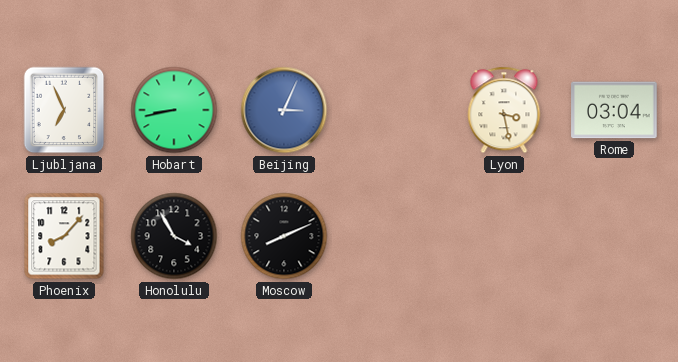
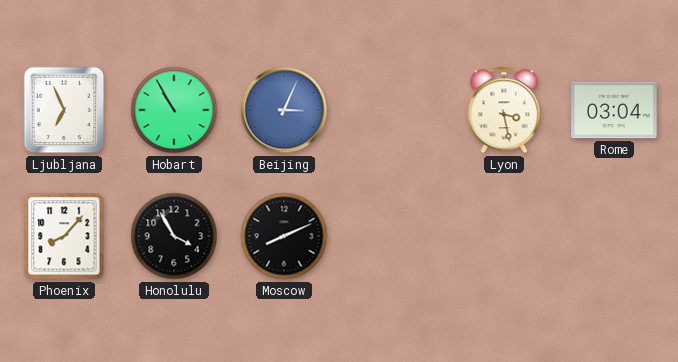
Hobart: 8:43 -> 10:55
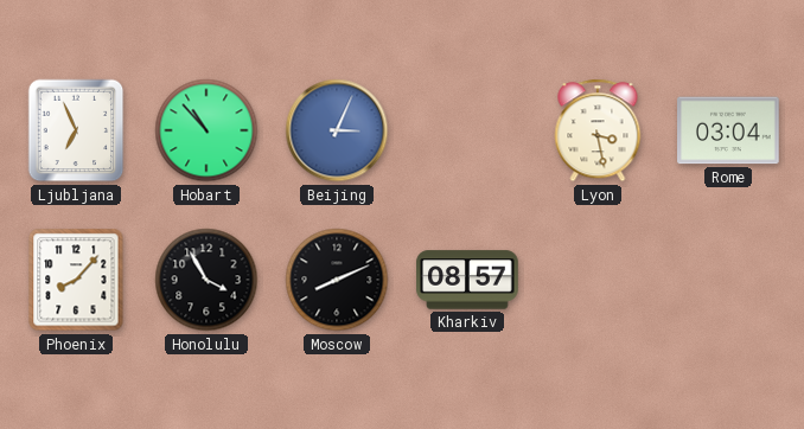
Hobart: 10:55 -> 10:53
Kharkiv: none -> 08:57
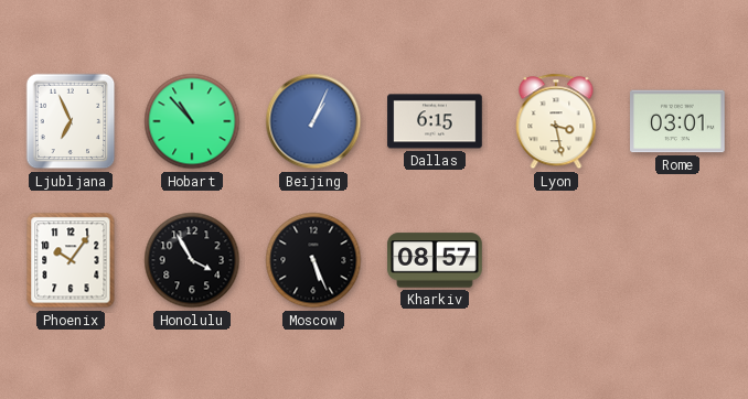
Beijing: 3:04 -> 1:04
Dallas: none -> 6:15
Rome: 03:04 -> 03:01
Phoenix: 8:07 -> 10:06
Moscow: 8:11 -> 5:26
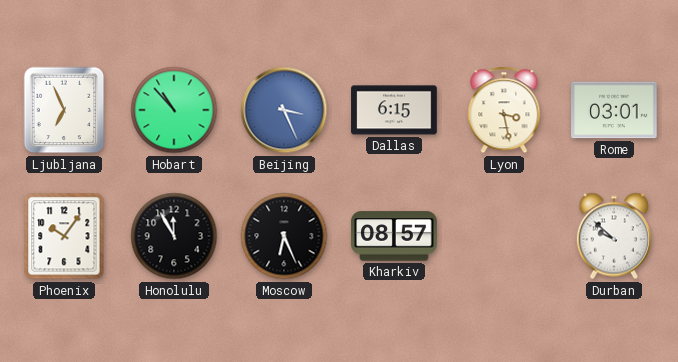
Beijing: 1:04 -> 3:26
Honolulu: 3:55 -> 11:55
Moscow: 5:26 -> 6:26
Durban: none -> 9:52
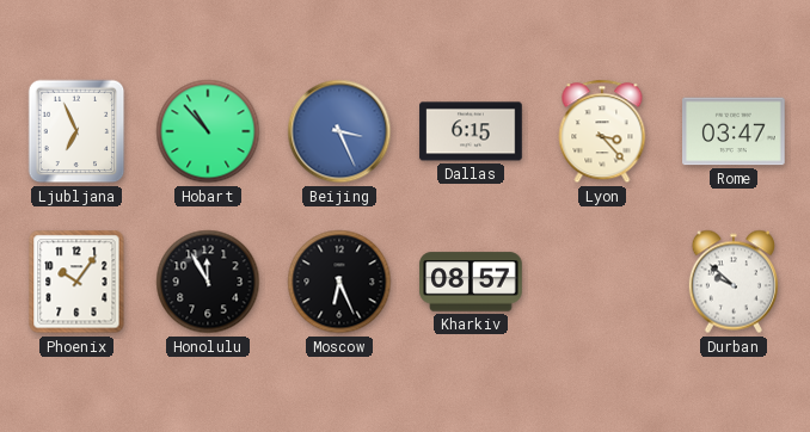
Lyon: 3:28 -> 3:23
Rome: 03:01 -> 03:47
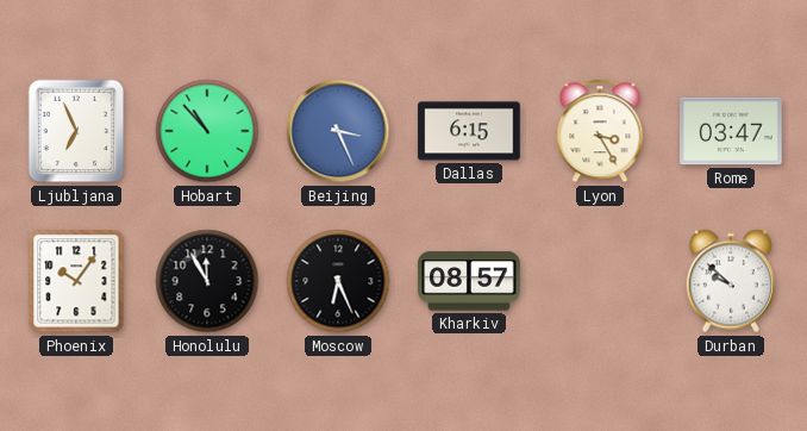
Lyon: 3:23 -> 3:25
